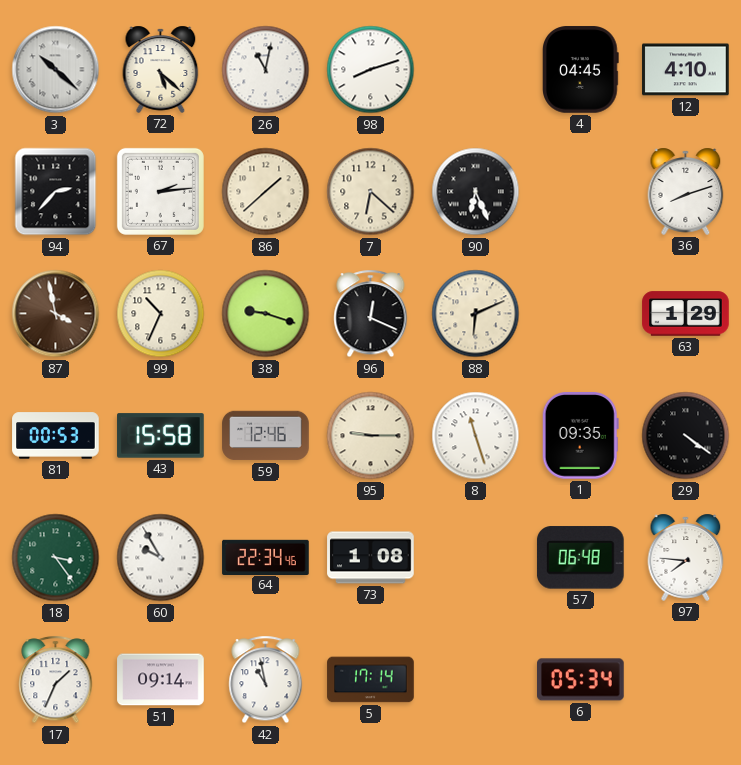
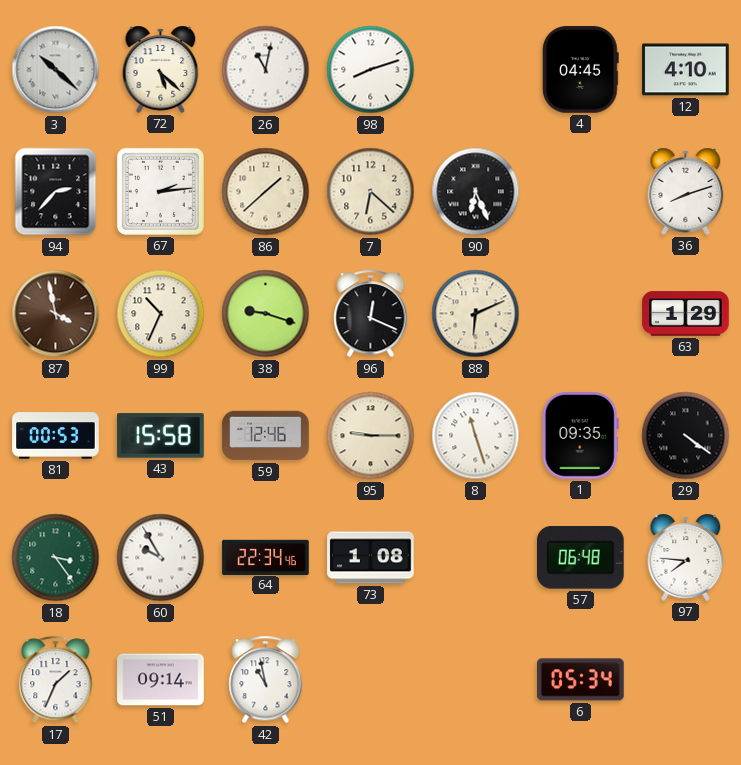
5: 17:14 -> none
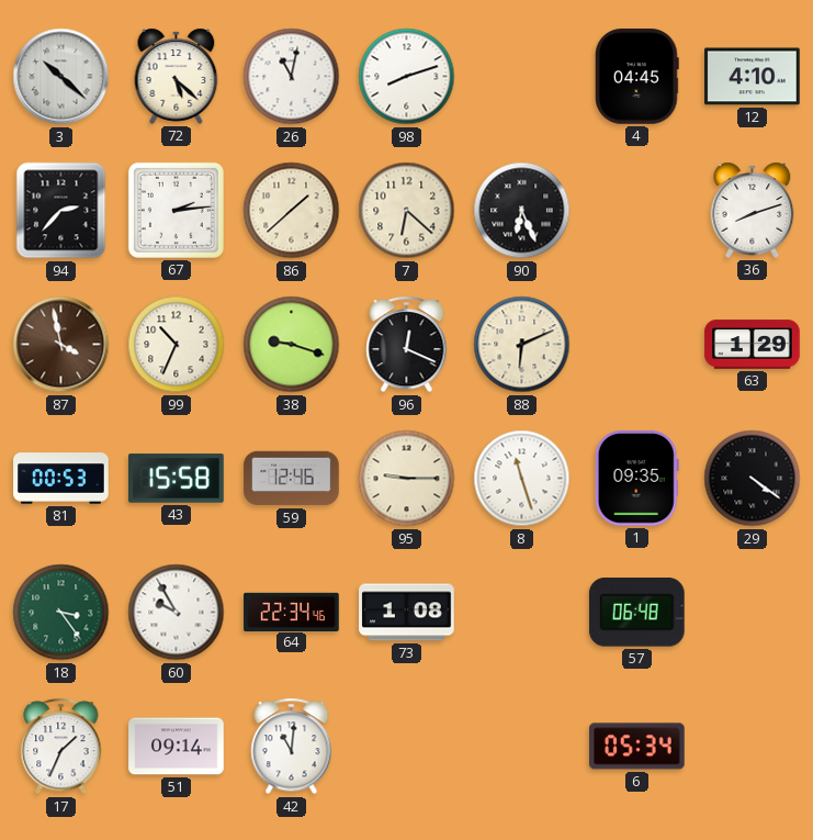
97: 7:46 -> none
42: 10:58 -> 11:01
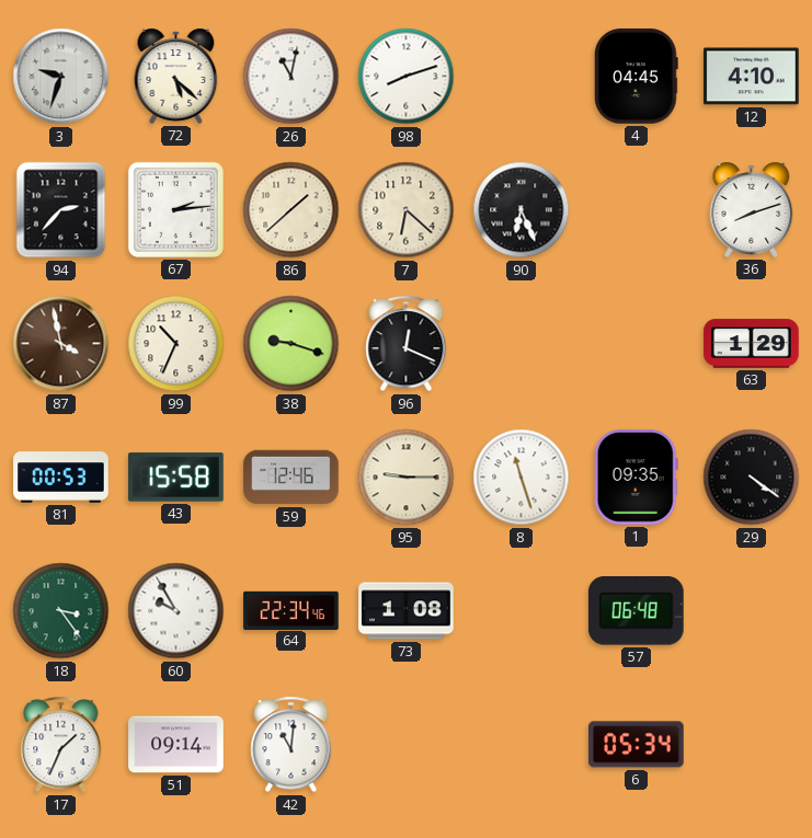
3: 10:22 -> 9:33
88: 6:11 -> none
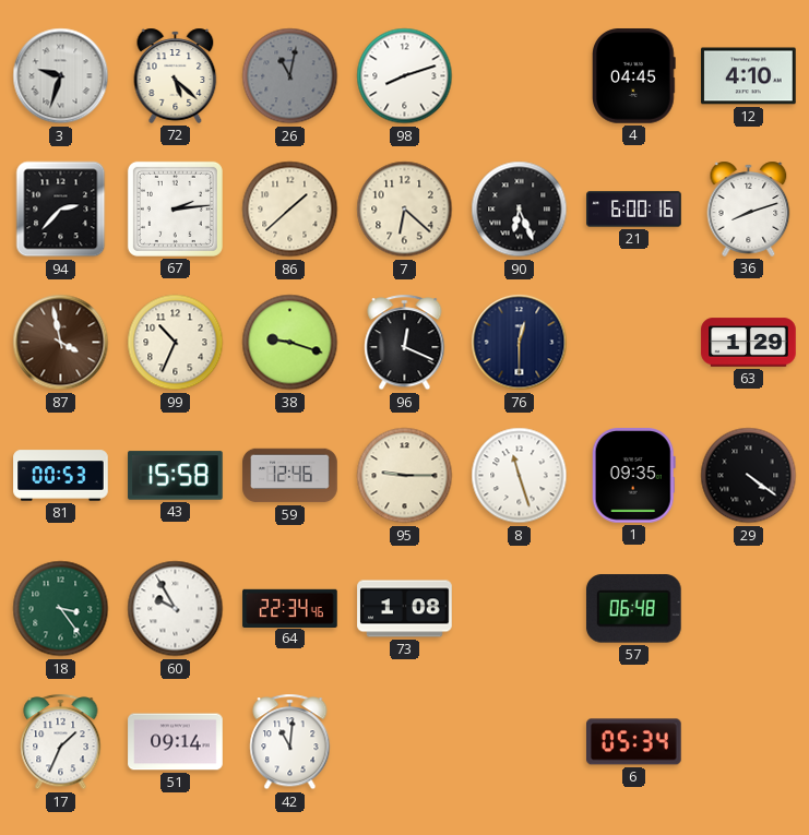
26 dial: white -> grey
21: none -> 6:00
76: none -> 12:30
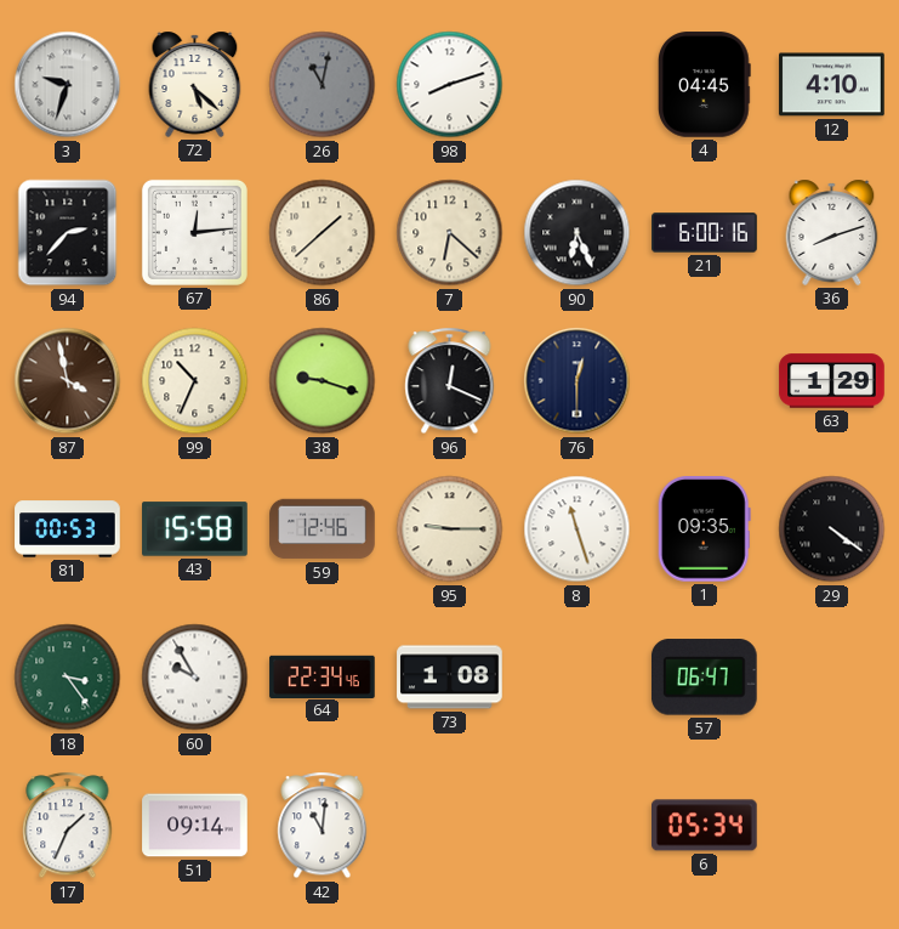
67: 2:14 -> 12:14
57: 06:48 -> 06:47
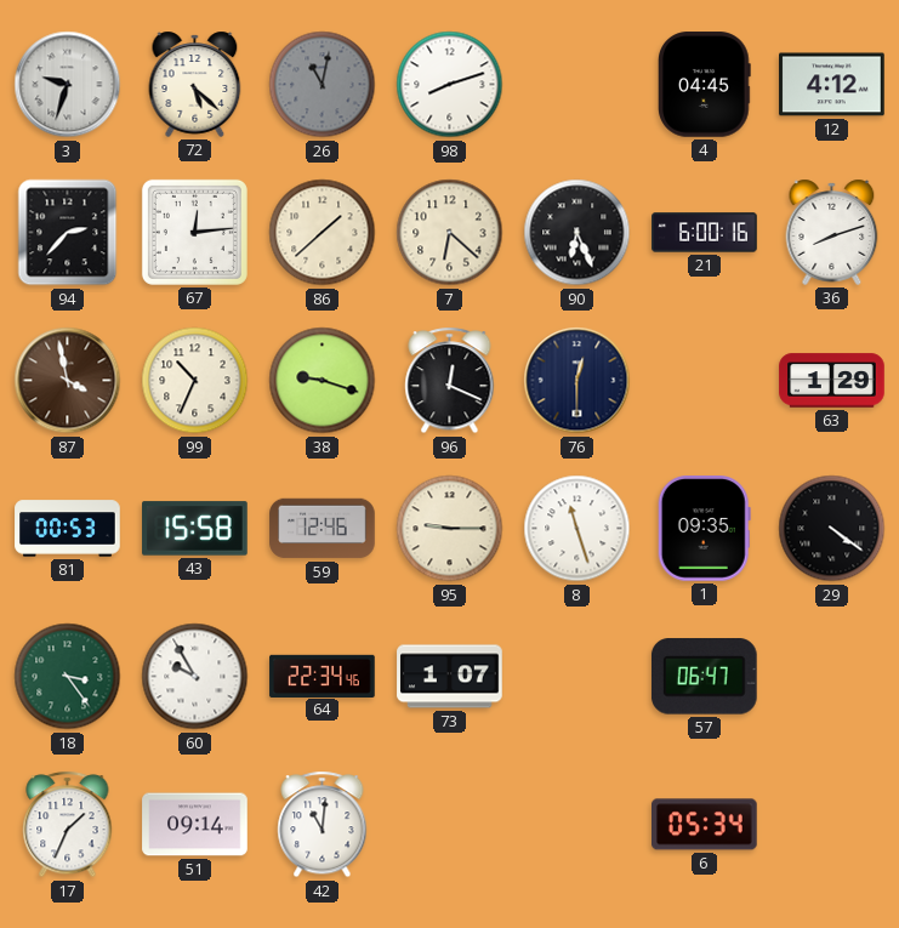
12: 4:10 -> 4:12
73: 1:08 -> 1:07
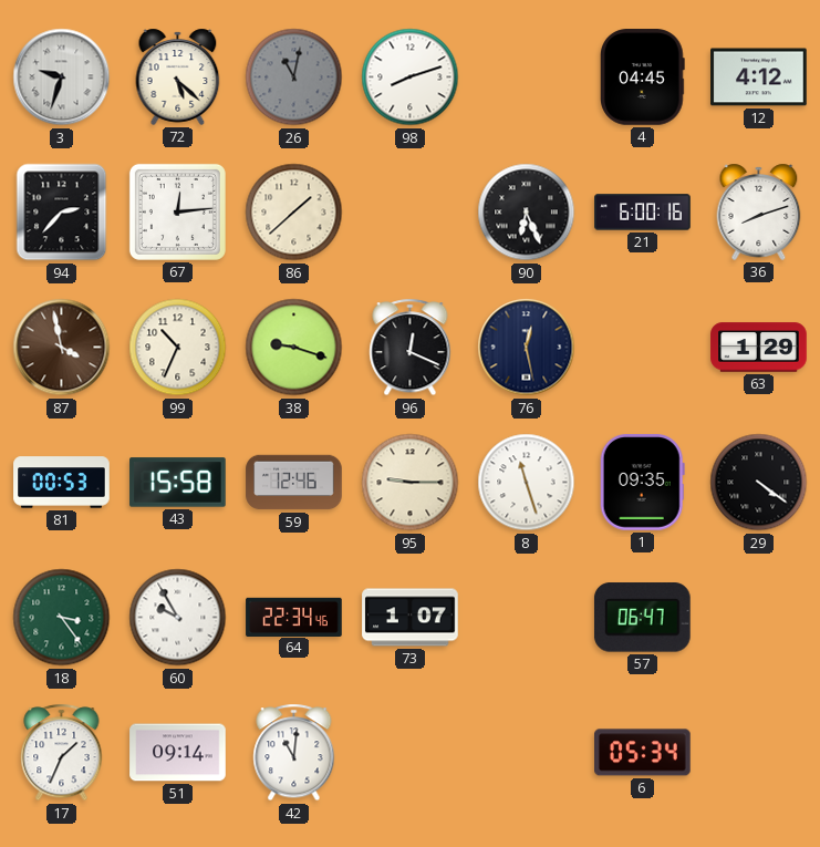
7: 6:22 -> none
76: 12:30 -> 12:28
